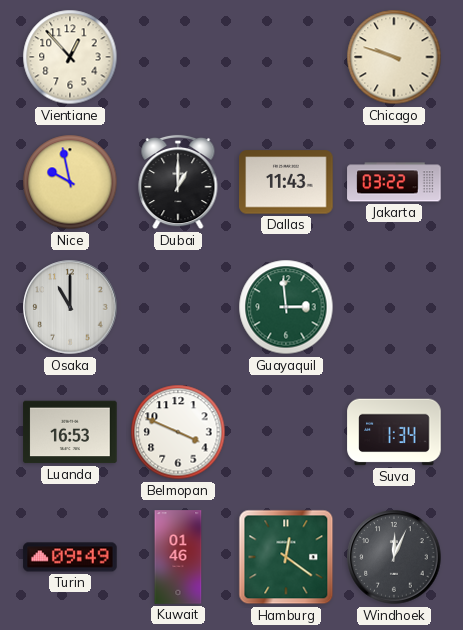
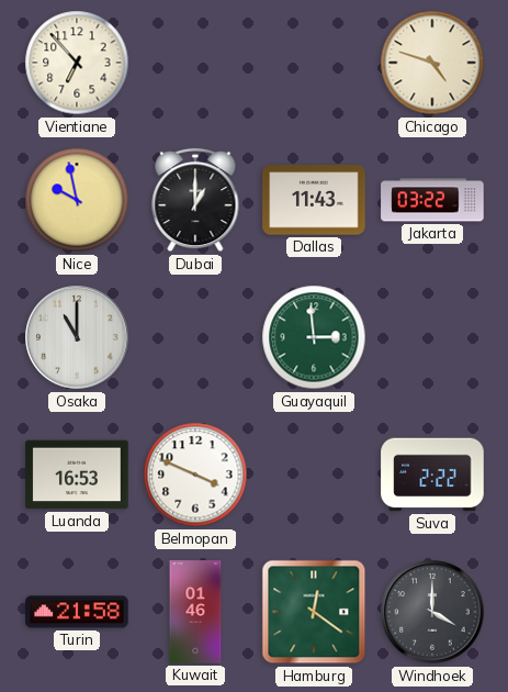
Vientiane: 12:53 -> 6:53
Chicago: 9:48 -> 4:48
Suva: 1:34 -> 2:22
Turin: 09:49 -> 21:58
Windhoek: 12:04 -> 4:00
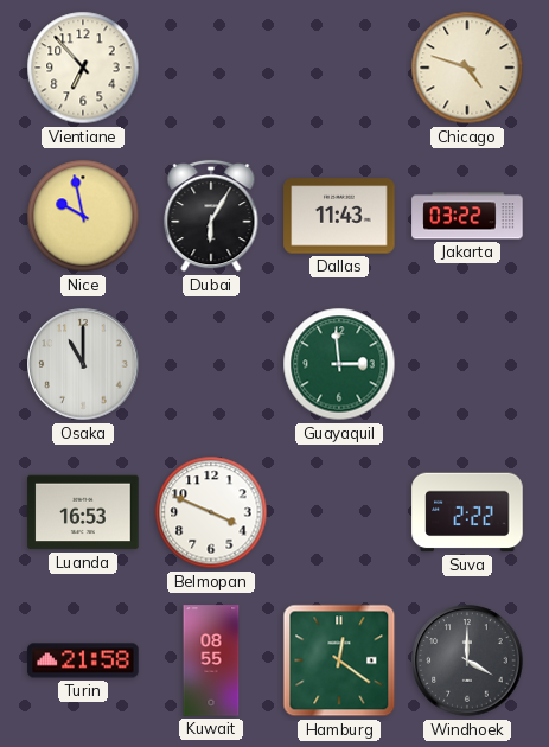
Dubai: 1:00 -> 6:05
Kuwait: 01:46 -> 08:55
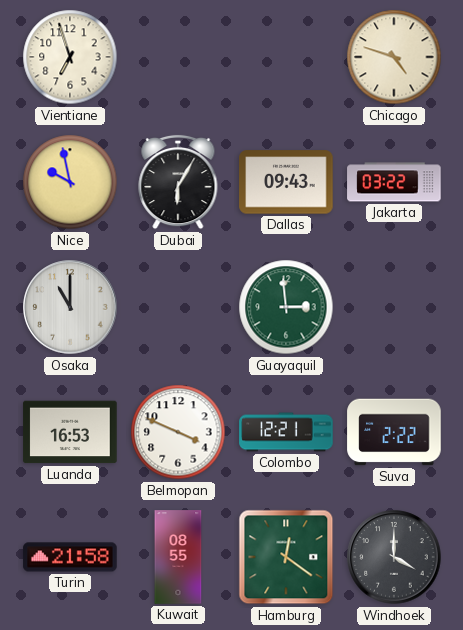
Vientiane: 6:53 -> 6:57
Dallas: 11:43 -> 09:43
Colombo: none -> 12:21
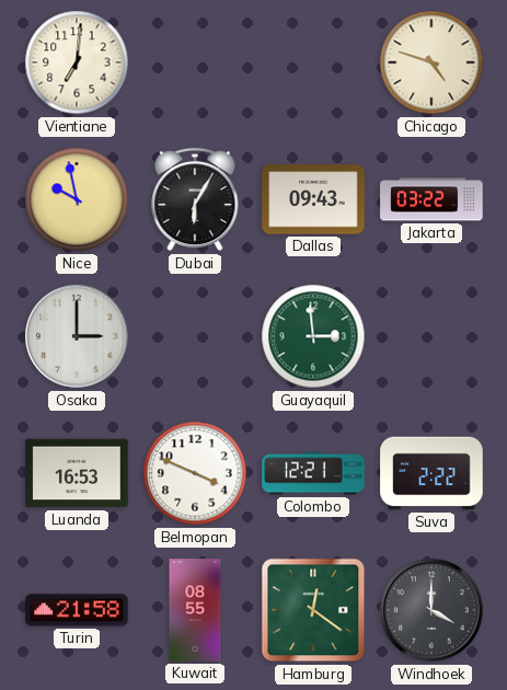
Vientiane: 6:57 -> 7:01
Osaka: 11:00 -> 3:00
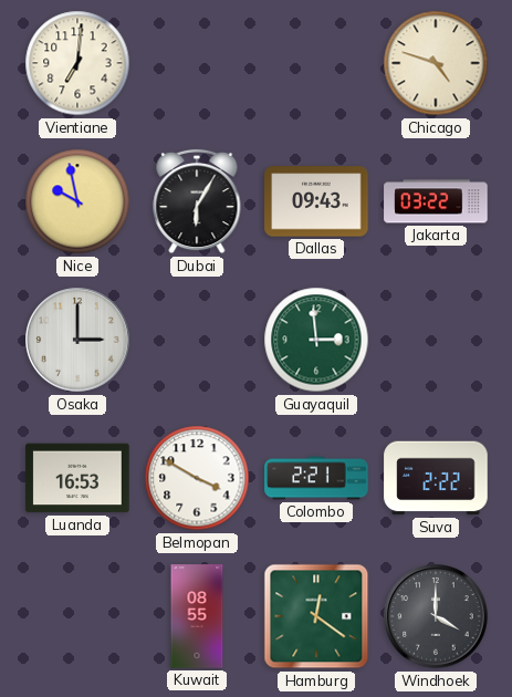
Belmopan: 3:49 -> 3:50
Colombo: 12:21 -> 2:21
Turin: 21:58 -> none
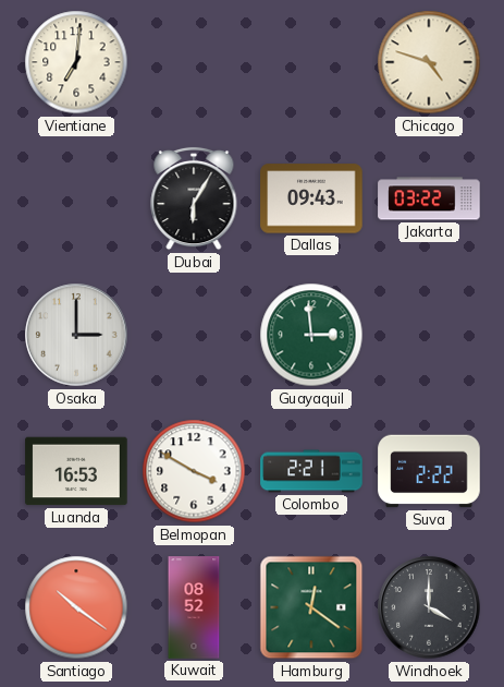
Nice: 9:58 -> none
Santiago: none -> 10:21
Kuwait: 08:55 -> 08:52
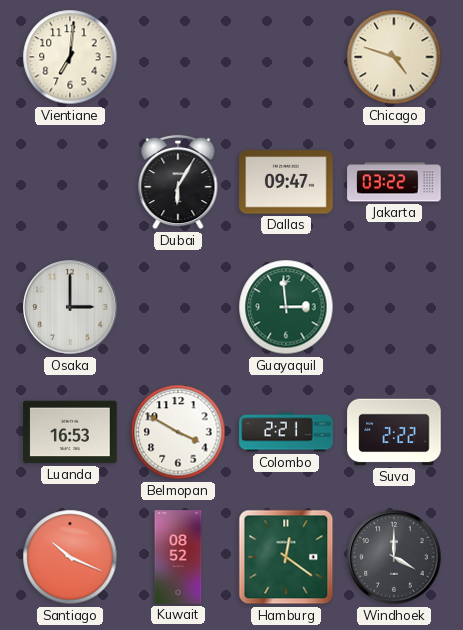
Dallas: 09:43 -> 09:47
Santiago: 10:21 -> 10:19
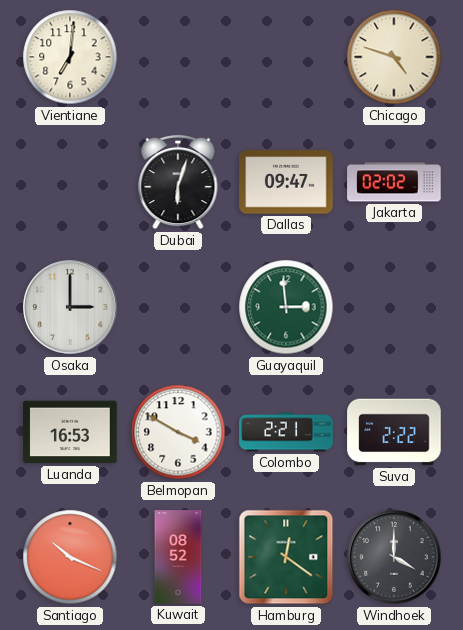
Dubai: 6:05 -> 6:03
Jakarta: 03:22 -> 02:02
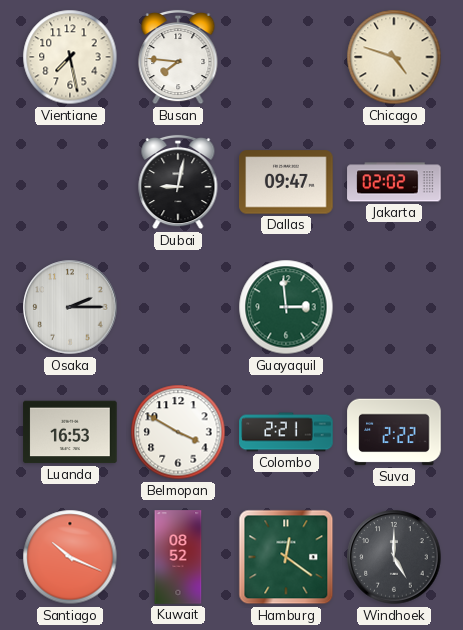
Vientiane: 7:01 -> 7:28
Busan: none -> 7:46
Dubai: 6:03 -> 9:02
Osaka: 3:00 -> 2:15
Windhoek: 4:00 -> 5:00
